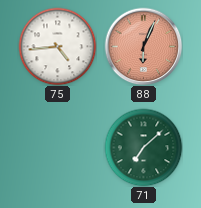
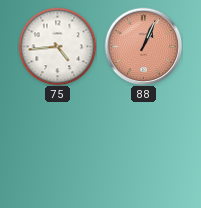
88: 6:04 -> 1:04
71: 7:08 -> none
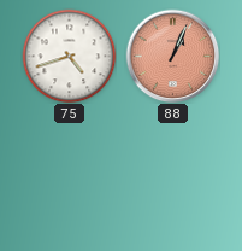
75: 4:44 -> 4:42
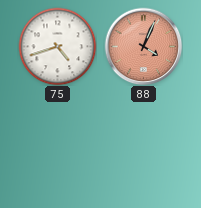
88: 1:04 -> 4:04
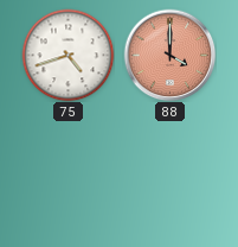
88: 4:04 -> 4:00
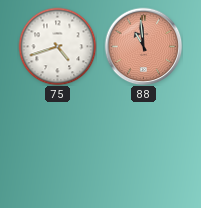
88: 4:00 -> 10:59
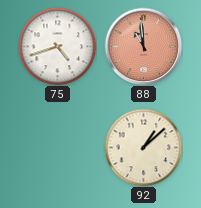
92: none -> 1:08
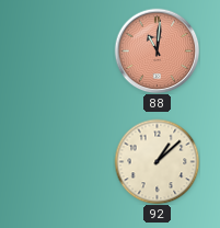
75: 4:42 -> none
88: 10:59 -> 11:01
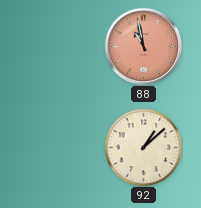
88: 11:01 -> 10:58
